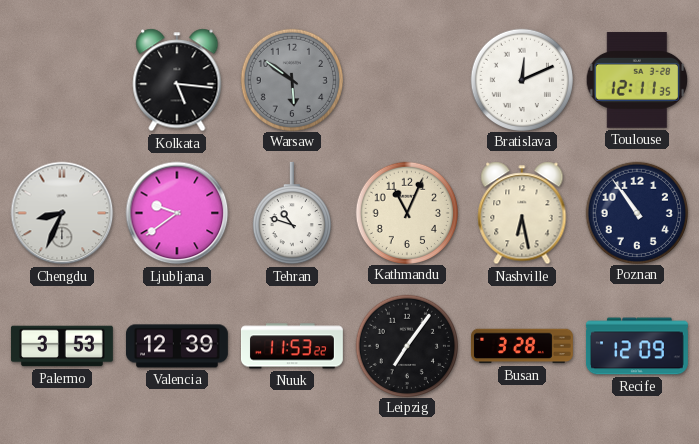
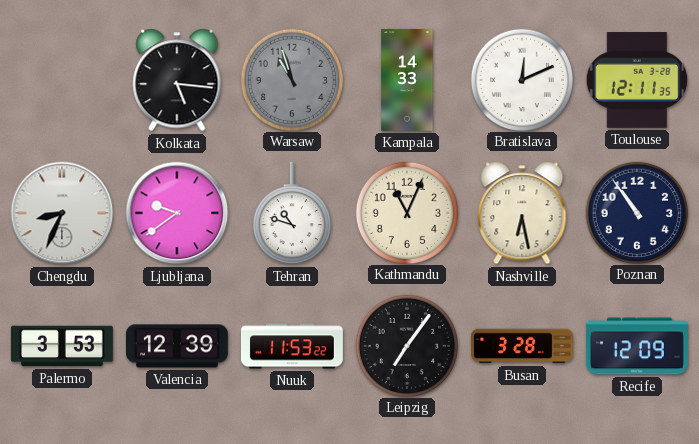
Warsaw: 5:51 -> 10:57
Kampala: none -> 14:33
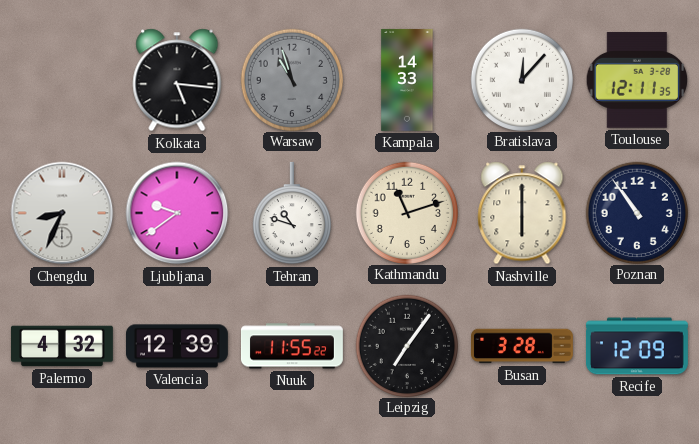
Bratislava: 12:11 -> 12:07
Kathmandu: 11:04 -> 11:12
Nashville: 6:28 -> 6:00
Palermo: 3:53 -> 4:32
Nuuk: 11:53 -> 11:55
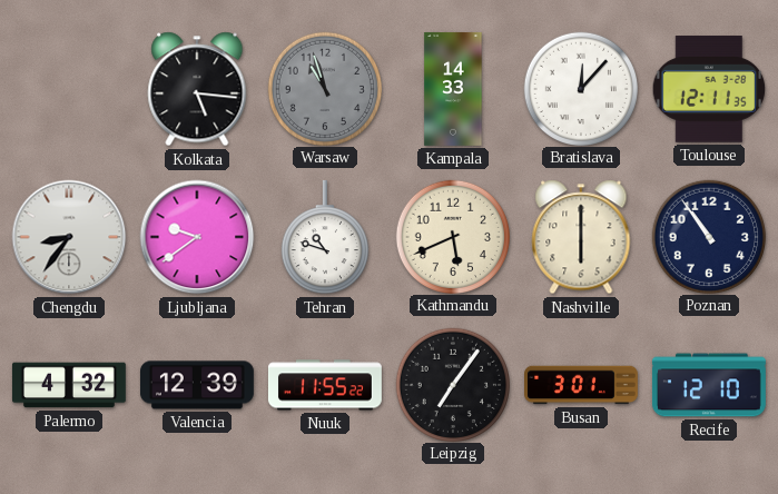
Chengdu: 8:34 -> 8:36
Kathmandu: 11:12 -> 5:41
Busan: 3:28 -> 3:01
Recife: 12:09 -> 12:10
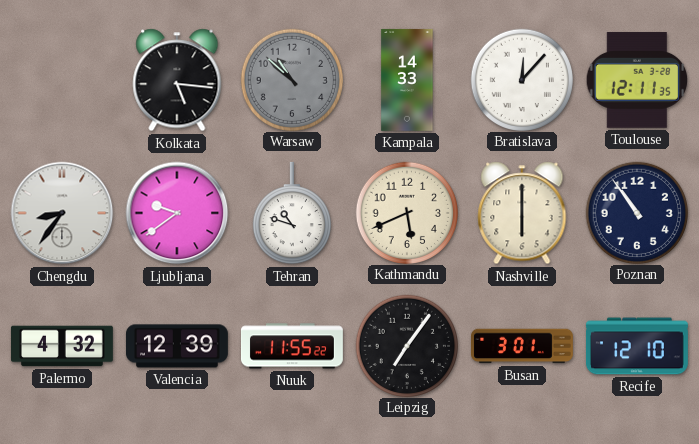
Warsaw: 10:57 -> 10:52
